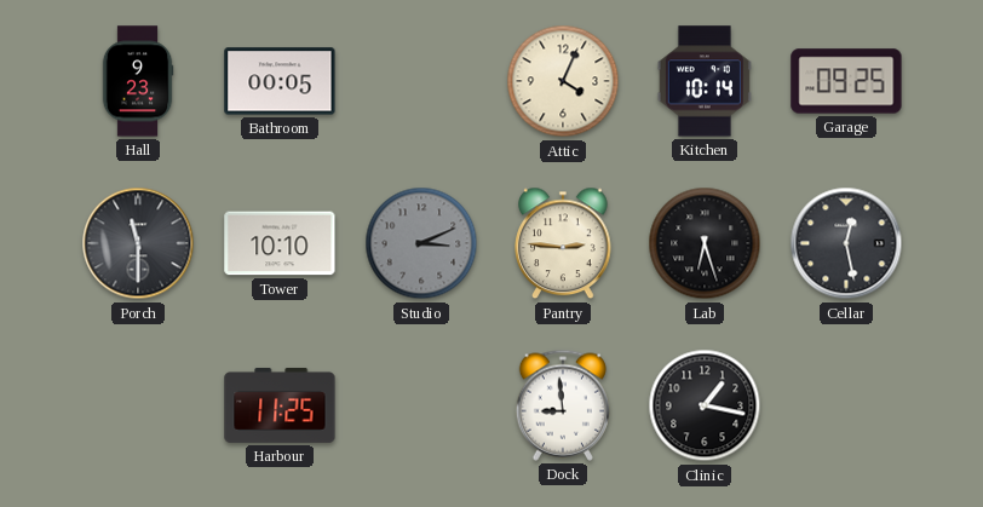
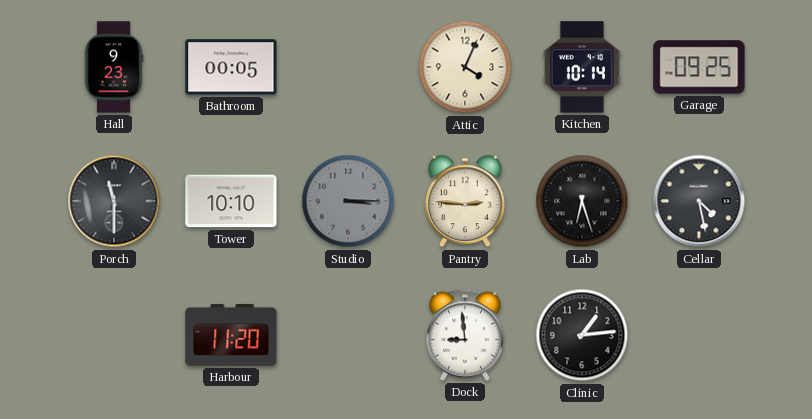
Studio: 3:11 -> 3:15
Cellar: 12:28 -> 4:28
Harbour: 11:25 -> 11:20
Clinic: 1:17 -> 1:14
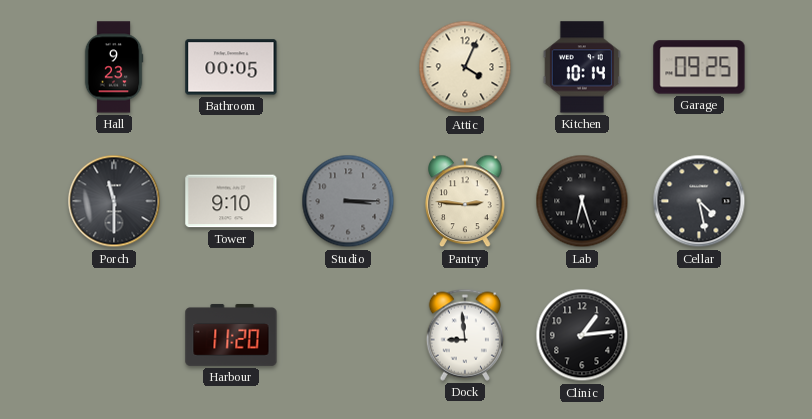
Tower: 10:10 -> 9:10
